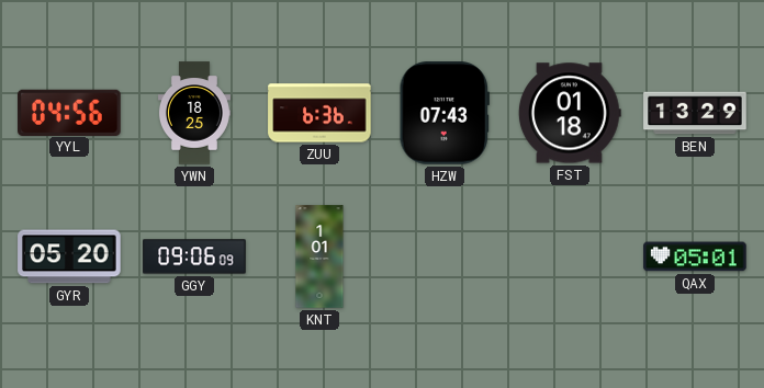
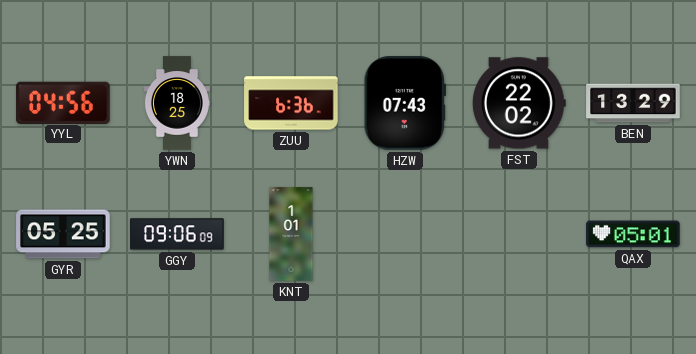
FST: 01:18 -> 22:02
GYR: 05:20 -> 05:25
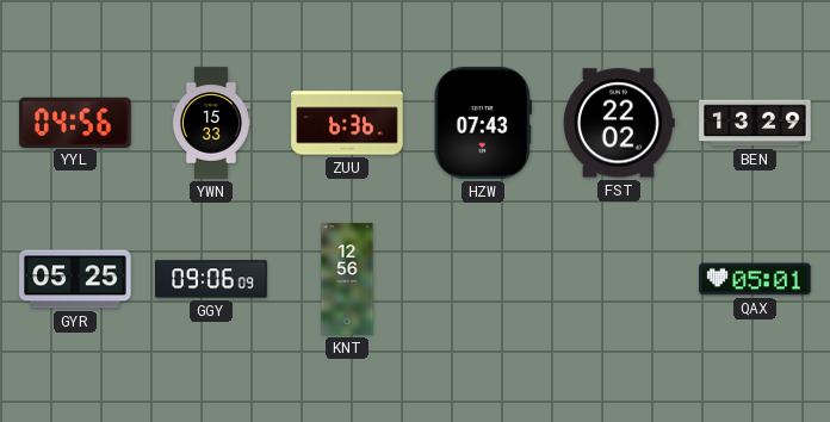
YWN: 18:25 -> 15:33
KNT: 1:01 -> 12:56
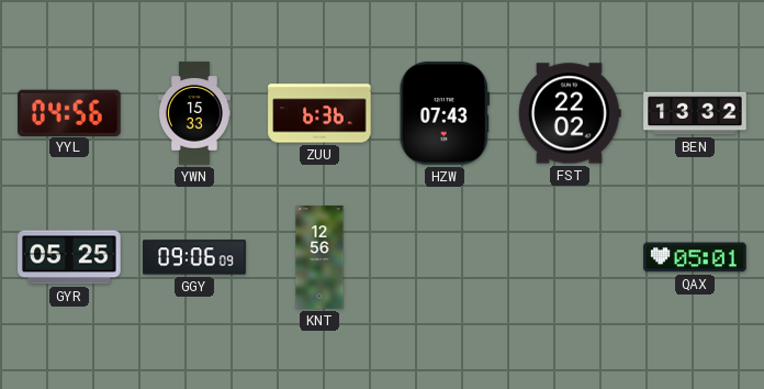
BEN: 13:29 -> 13:32
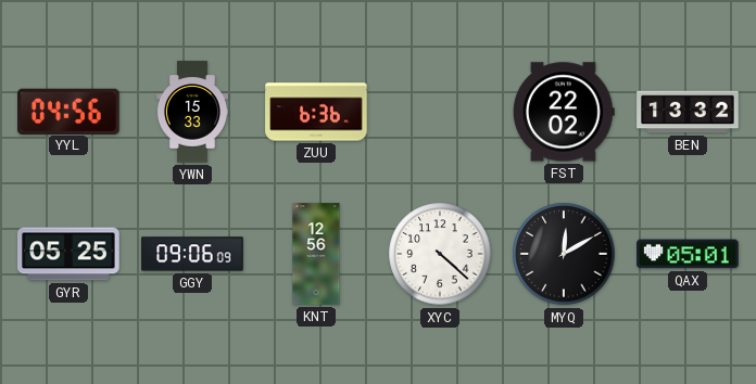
HZW: 07:43 -> none
XYC: none -> 4:22
MYQ: none -> 12:10
